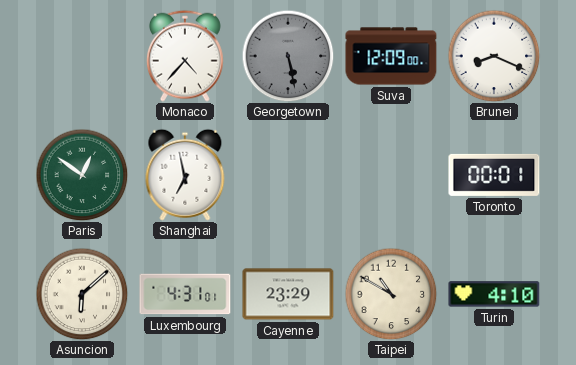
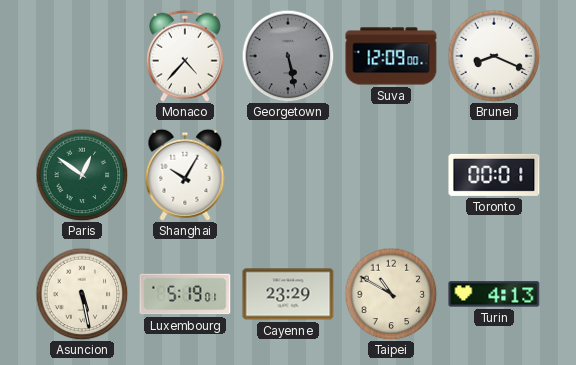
Shanghai: 6:58 -> 10:05
Asuncion: 6:08 -> 5:28
Luxembourg: 4:31 -> 5:19
Turin: 4:10 -> 4:13
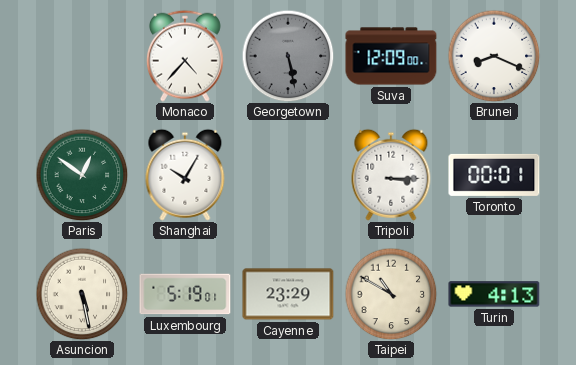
Tripoli: none -> 3:15
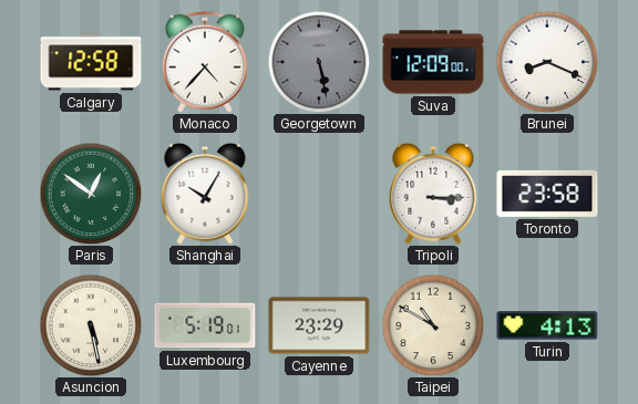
Calgary: none -> 12:58
Toronto: 00:01 -> 23:58
